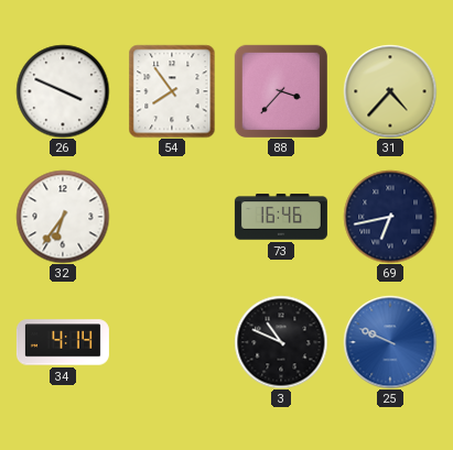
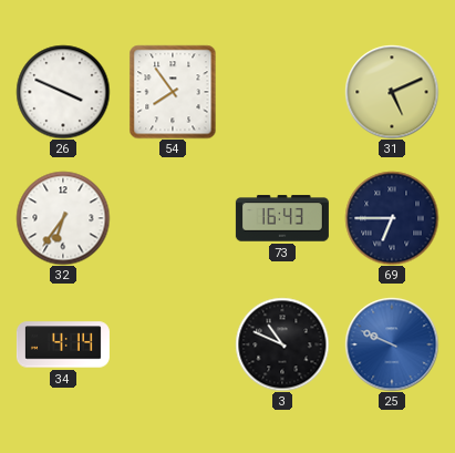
88: 3:37 -> none
31: 4:37 -> 5:11
73: 16:46 -> 16:43
69: 6:43 -> 6:45
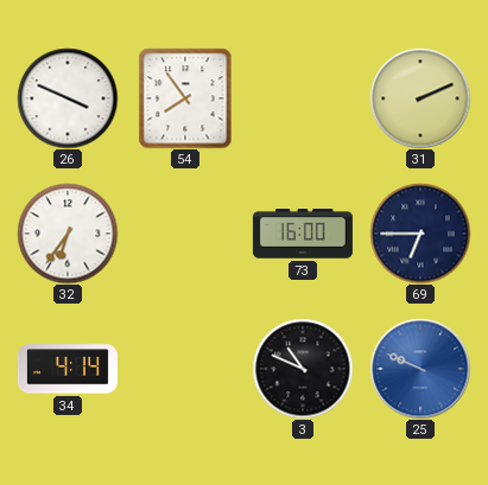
31: 5:11 -> 2:11
73: 16:43 -> 16:00
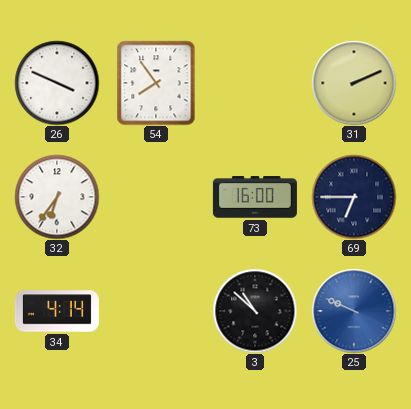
3: 10:49 -> 10:52
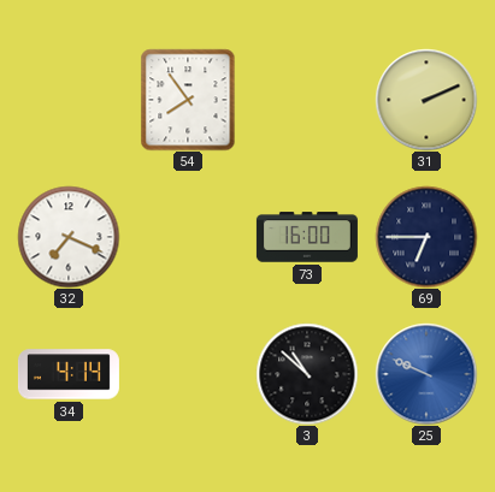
26: 3:49 -> none
32: 6:36 -> 7:19
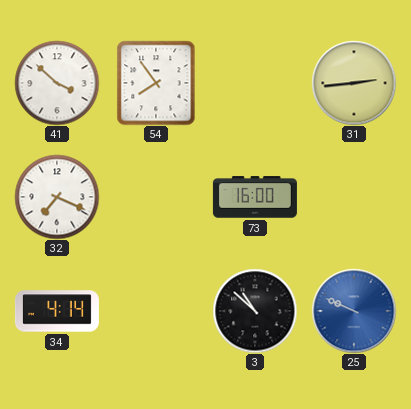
41: none -> 3:52
31: 2:11 -> 2:44
69: 6:45 -> none
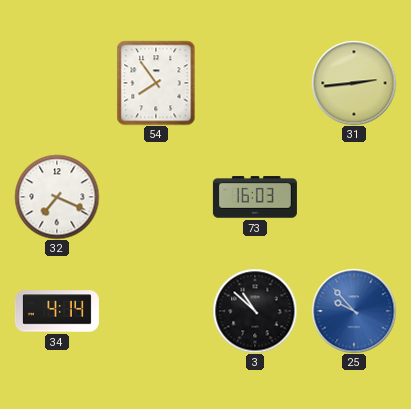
41: 3:52 -> none
73: 16:00 -> 16:03
25: 9:49 -> 9:53
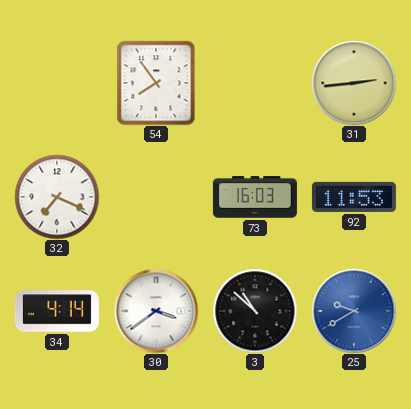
92: none -> 11:53
30: none -> 3:39
25: 9:53 -> 9:40
